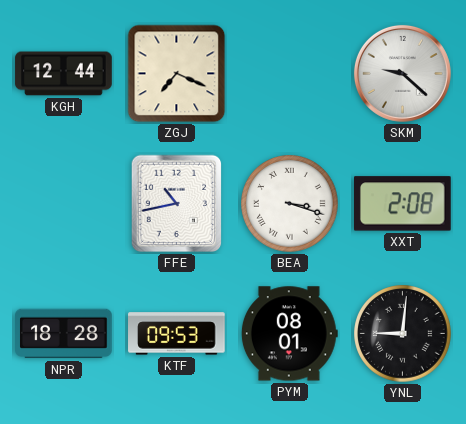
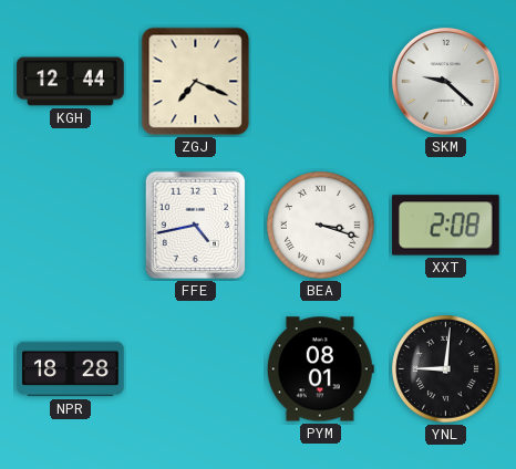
FFE: 10:43 -> 4:43
KTF: 09:53 -> none
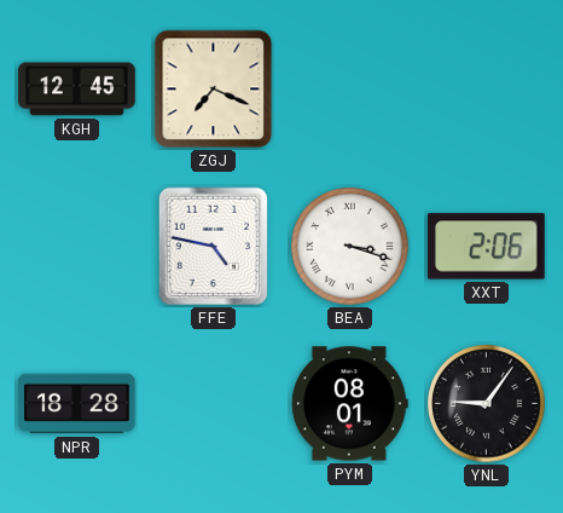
KGH: 12:44 -> 12:45
SKM: 9:22 -> none
FFE: 4:43 -> 4:47
XXT: 2:08 -> 2:06
YNL: 9:01 -> 9:06
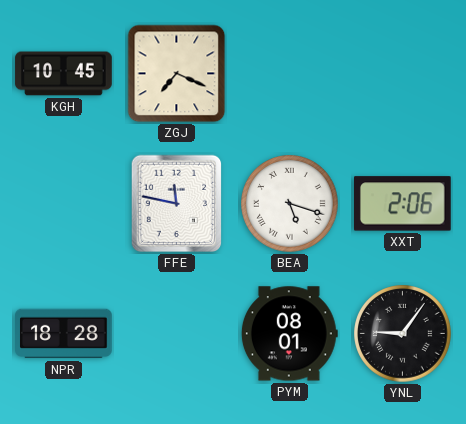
KGH: 12:45 -> 10:45
FFE: 4:47 -> 11:47
BEA: 3:18 -> 5:18
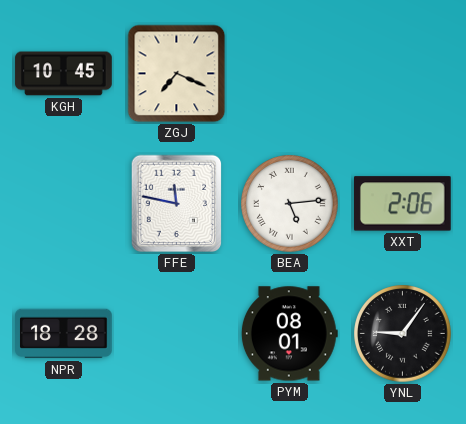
BEA: 5:18 -> 5:14
